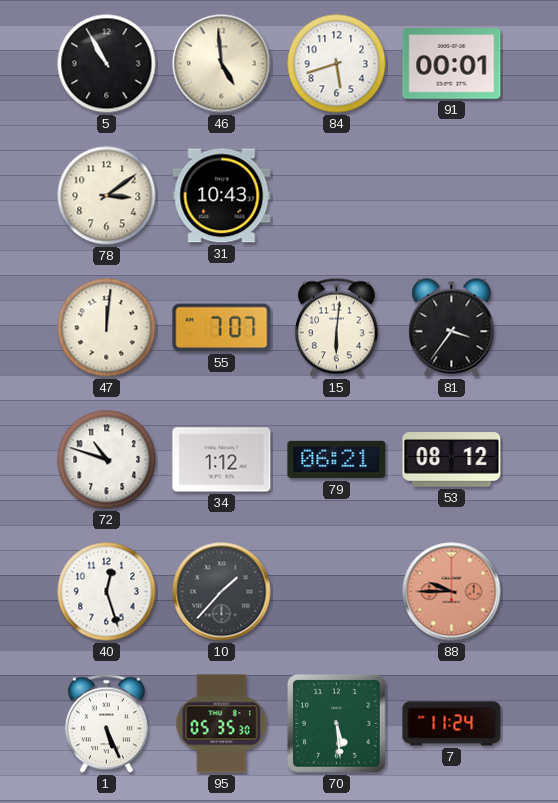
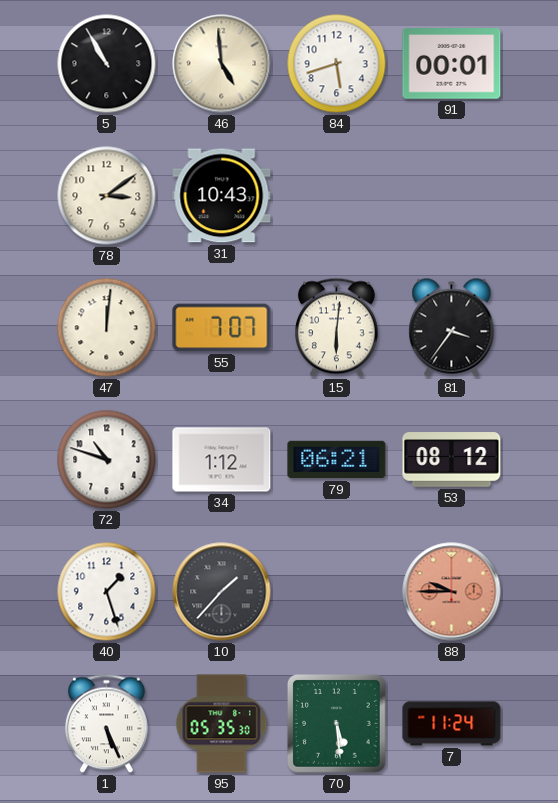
40: 12:27 -> 1:27
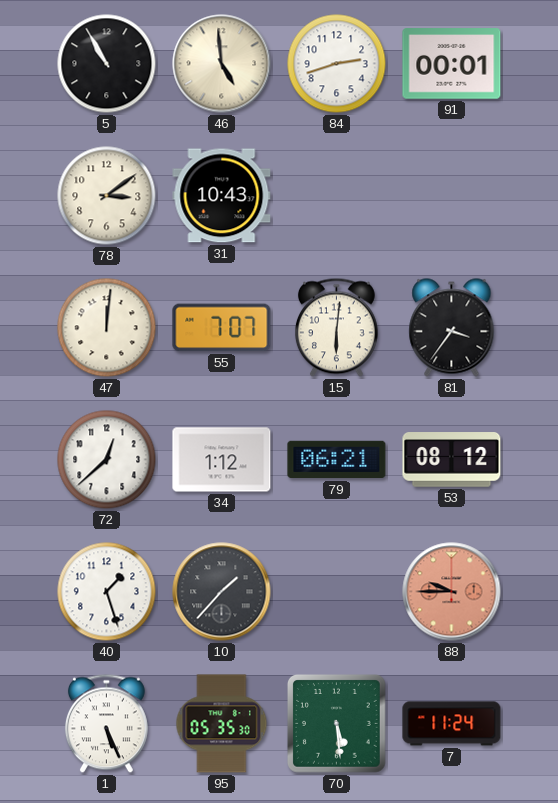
84: 5:42 -> 2:42
72: 10:48 -> 12:38
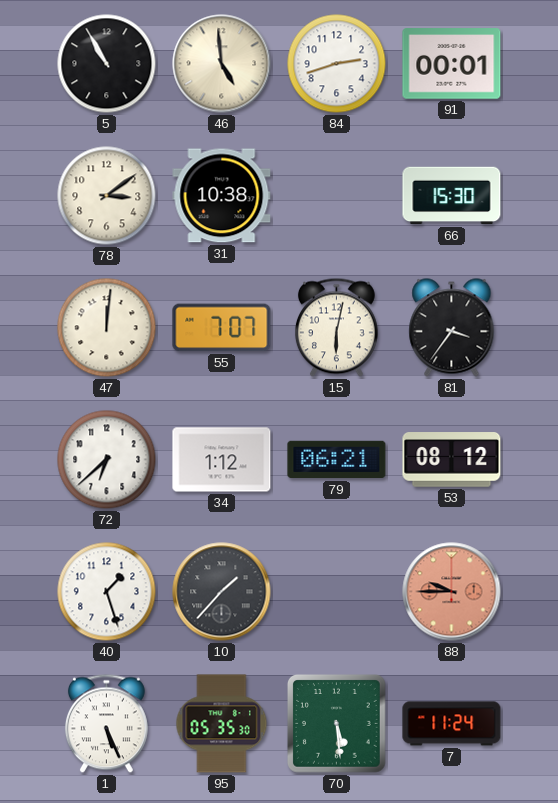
31: 10:43 -> 10:38
66: none -> 15:30
15: 6:01 -> 6:02
72: 12:38 -> 6:38
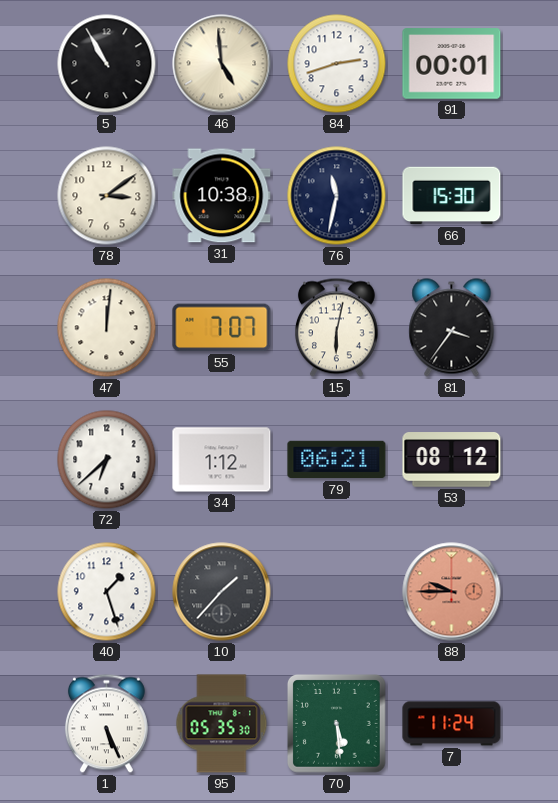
76: none -> 11:32
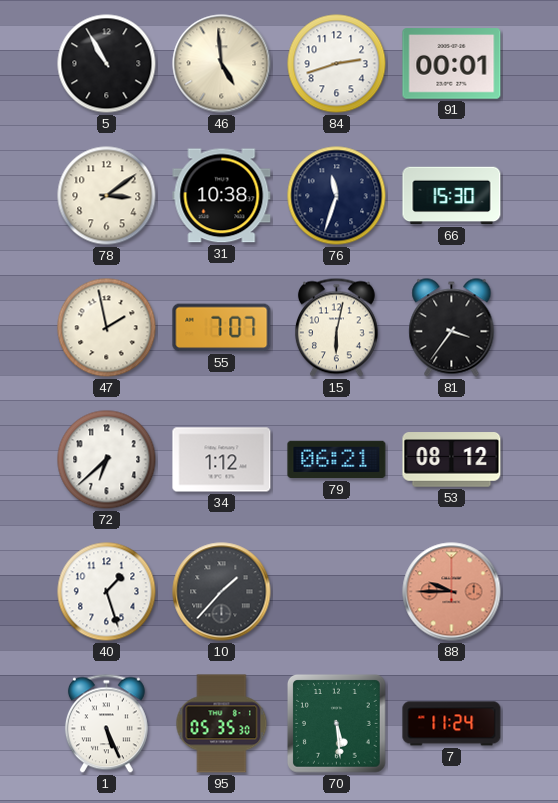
76: 11:32 -> 11:33
47: 12:01 -> 1:58
